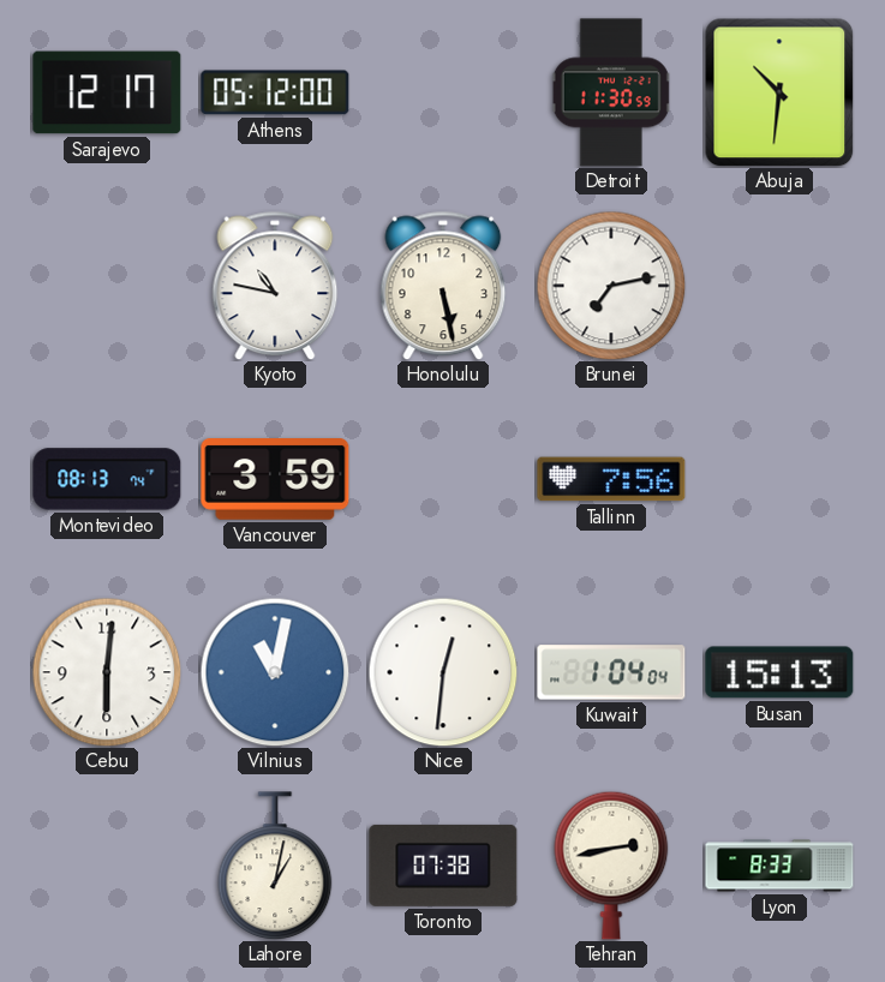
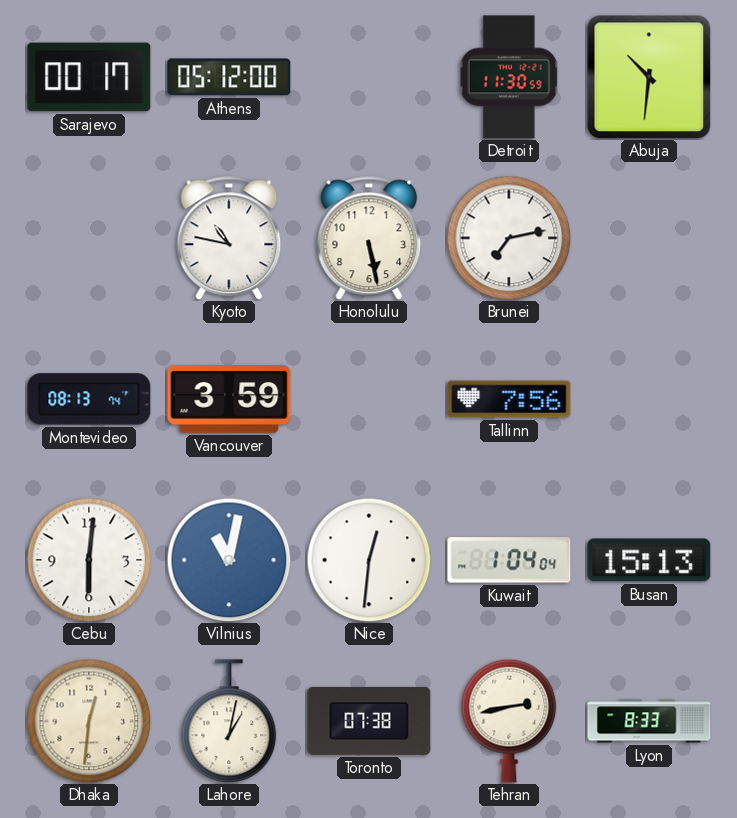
Sarajevo: 12:17 -> 00:17
Dhaka: none -> 12:31
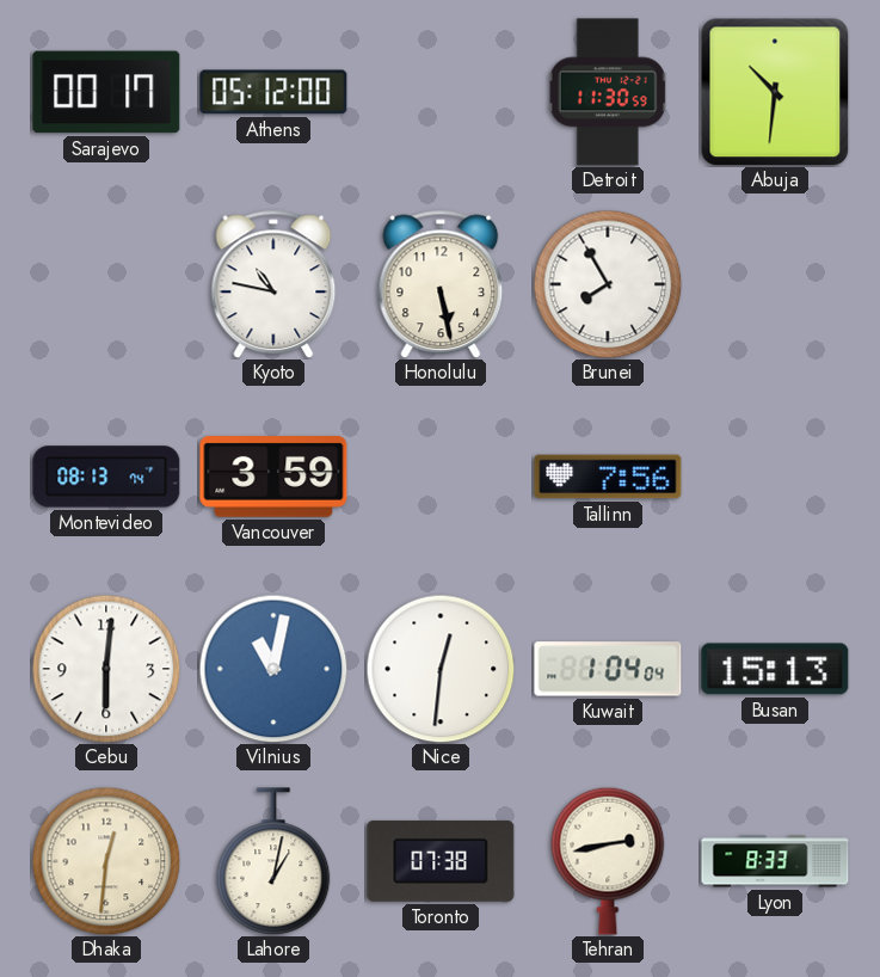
Brunei: 7:13 -> 7:55
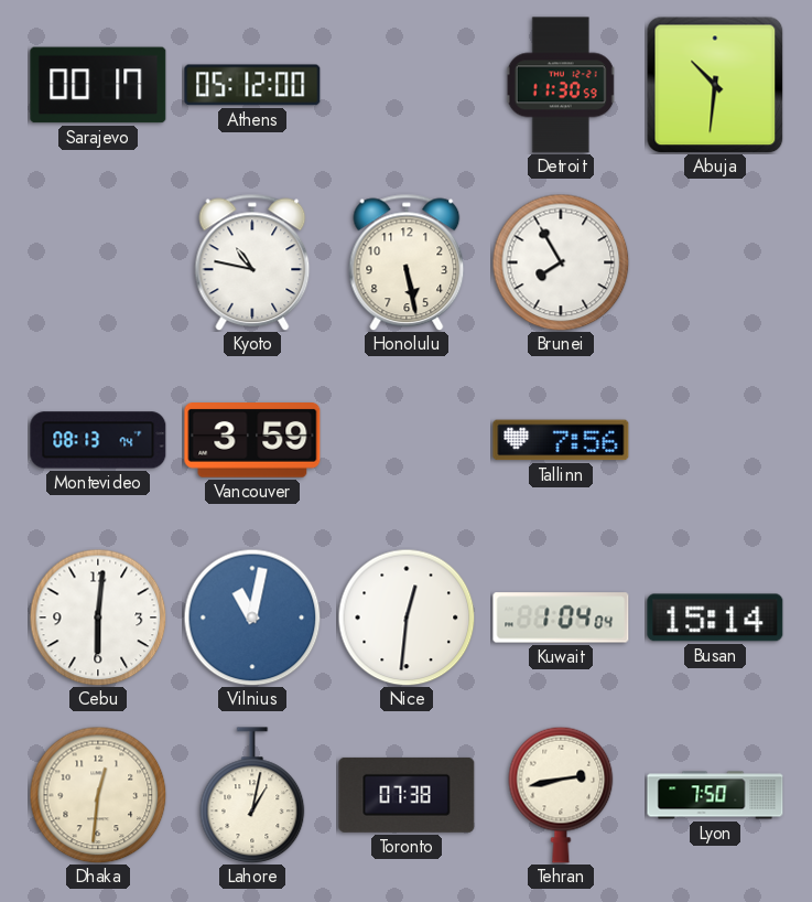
Busan: 15:13 -> 15:14
Lyon: 8:33 -> 7:50
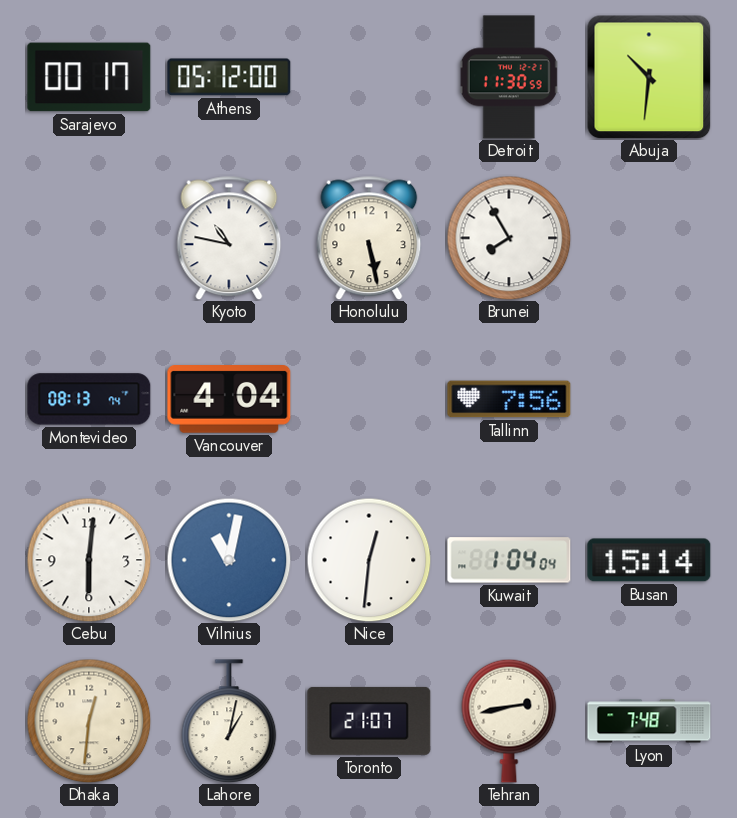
Vancouver: 3:59 -> 4:04
Toronto: 07:38 -> 21:07
Lyon: 7:50 -> 7:48
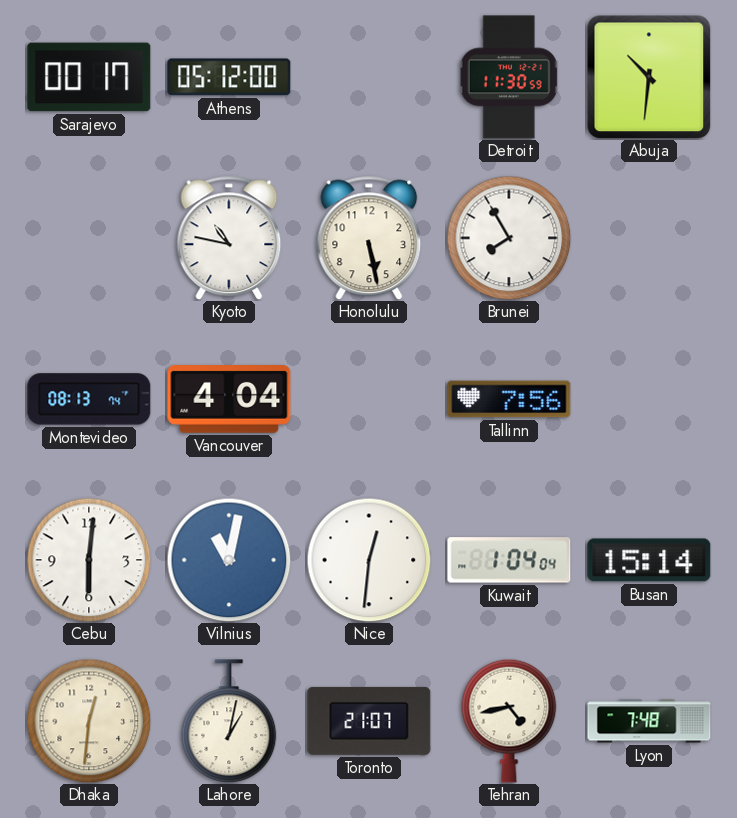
Tehran: 2:43 -> 4:43
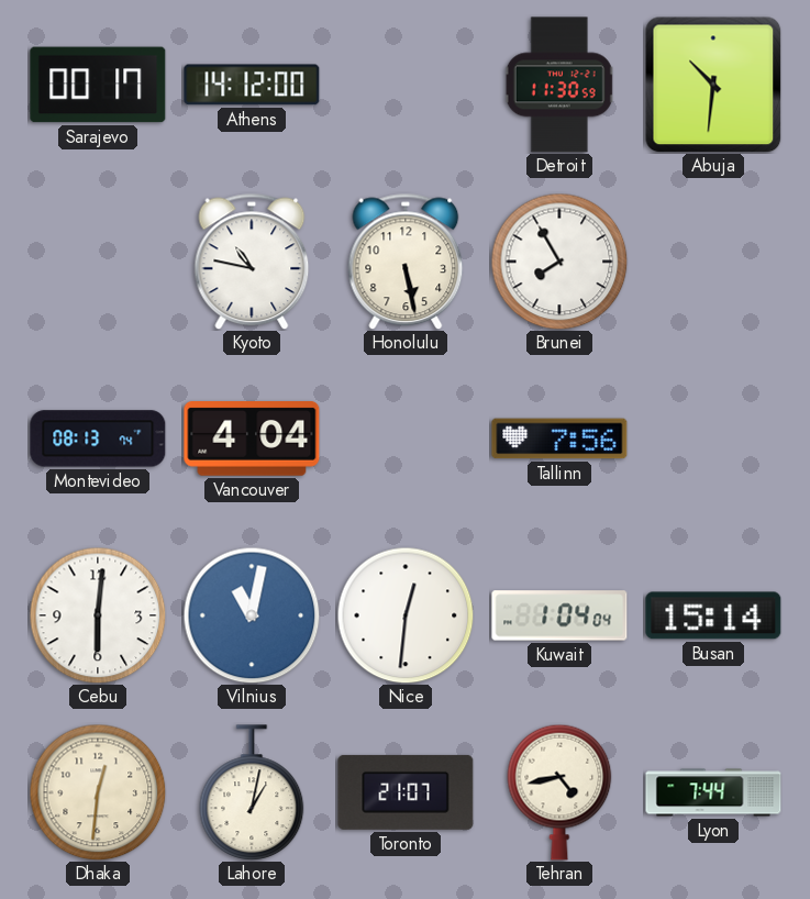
Athens: 05:12 -> 14:12
Lyon: 7:48 -> 7:44
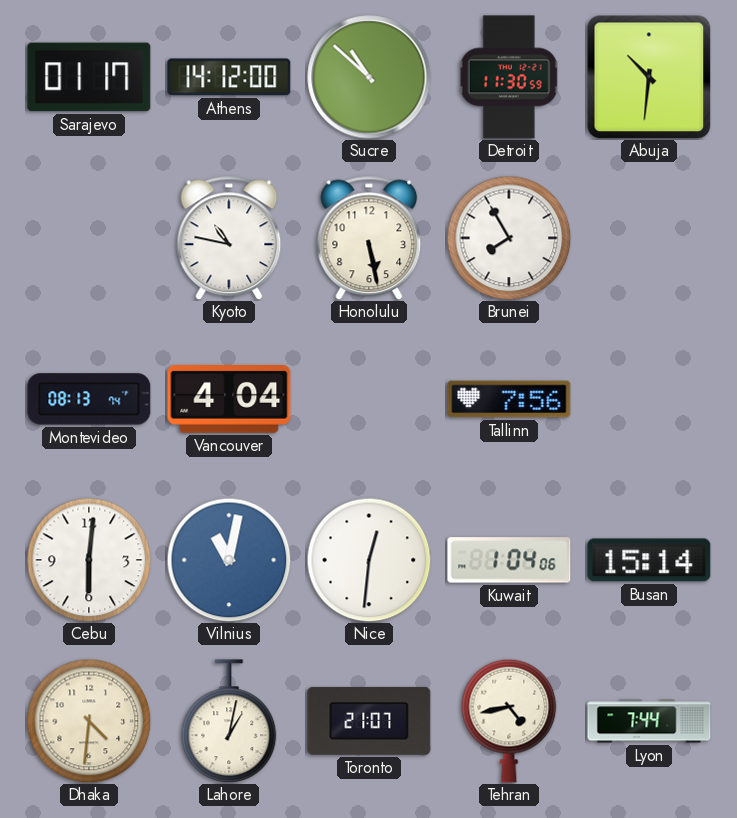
Sarajevo: 00:17 -> 01:17
Sucre: none -> 10:52
Kuwait: 1:04:04 -> 1:04:06
Dhaka: 12:31 -> 4:31
